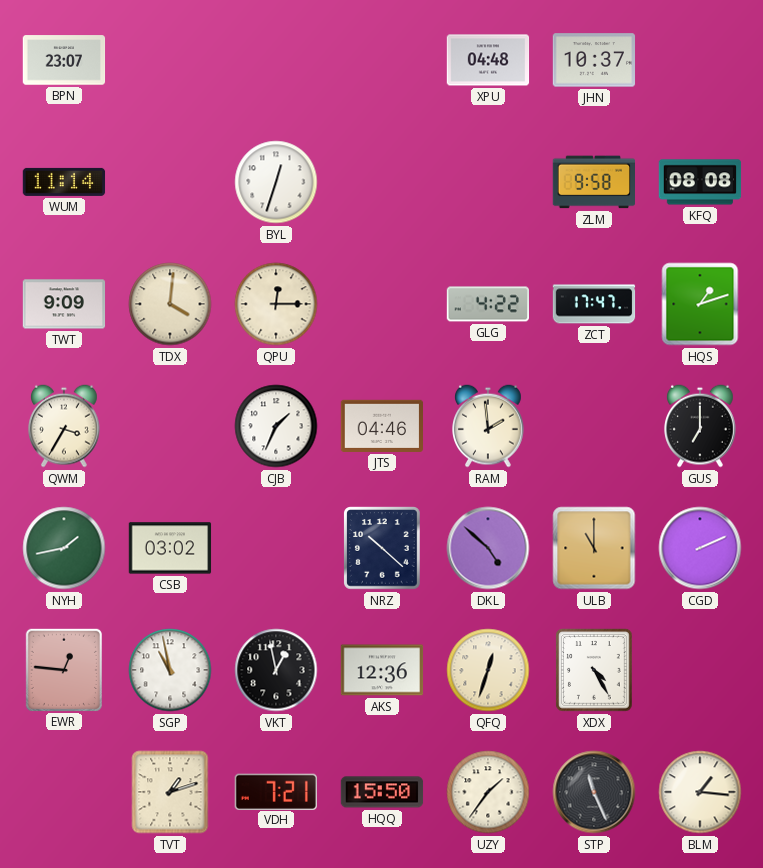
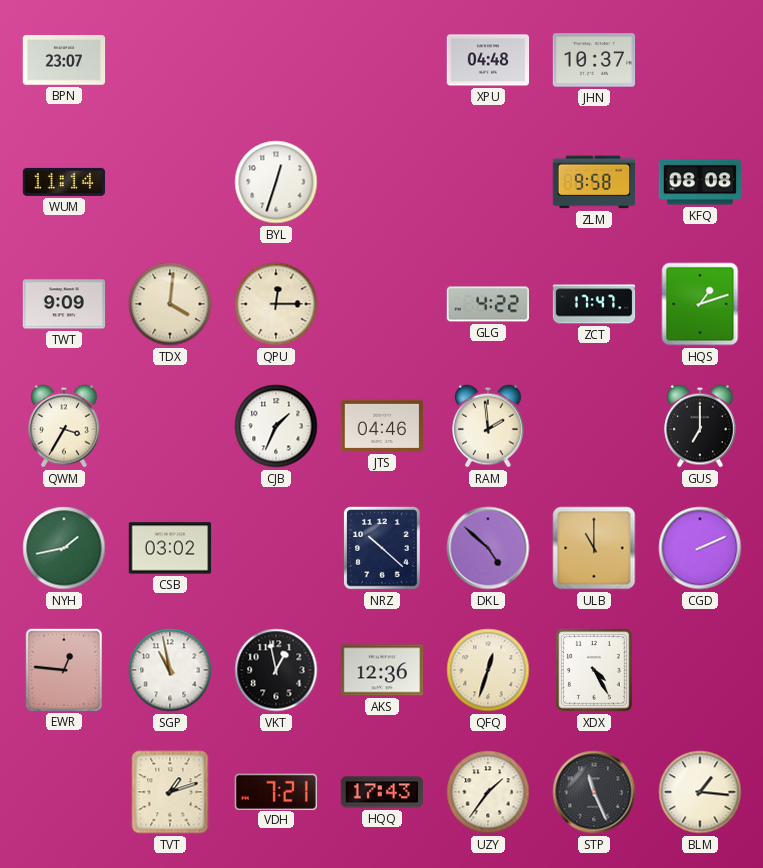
HQQ: 15:50 -> 17:43
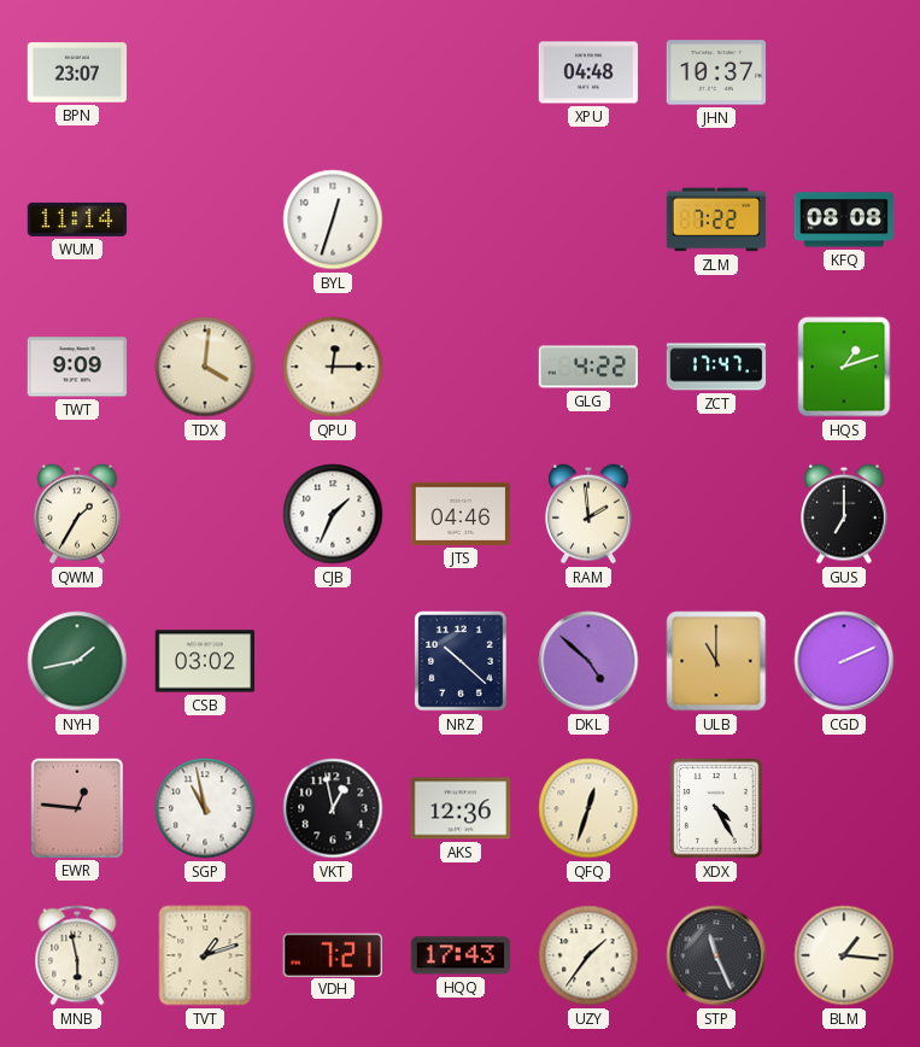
ZLM: 9:58 -> 7:22
QWM: 3:35 -> 1:35
MNB: none -> 5:58
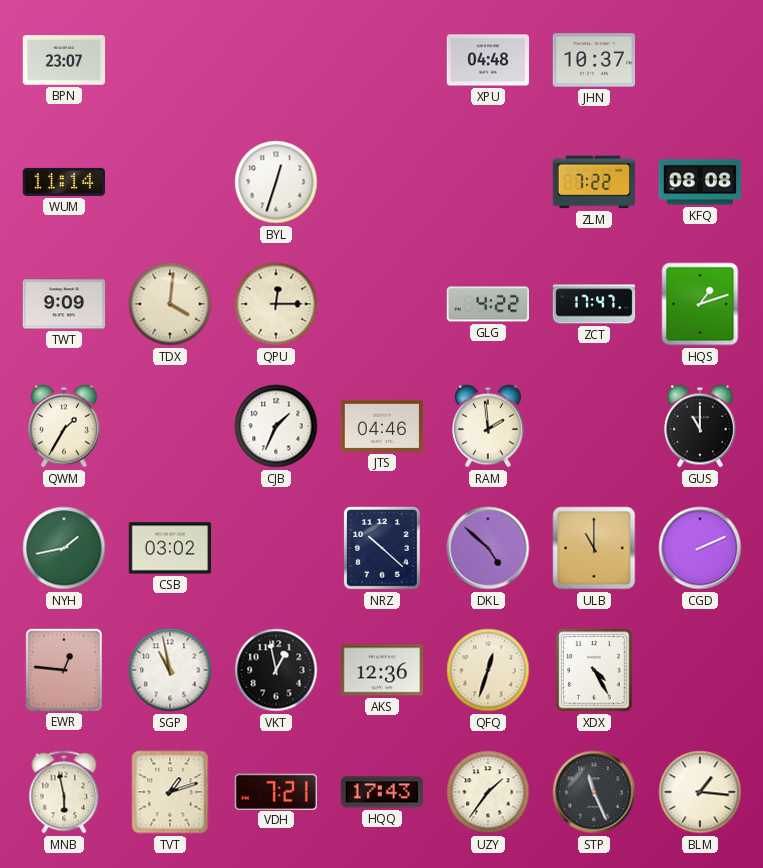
GUS: 7:00 -> 11:00
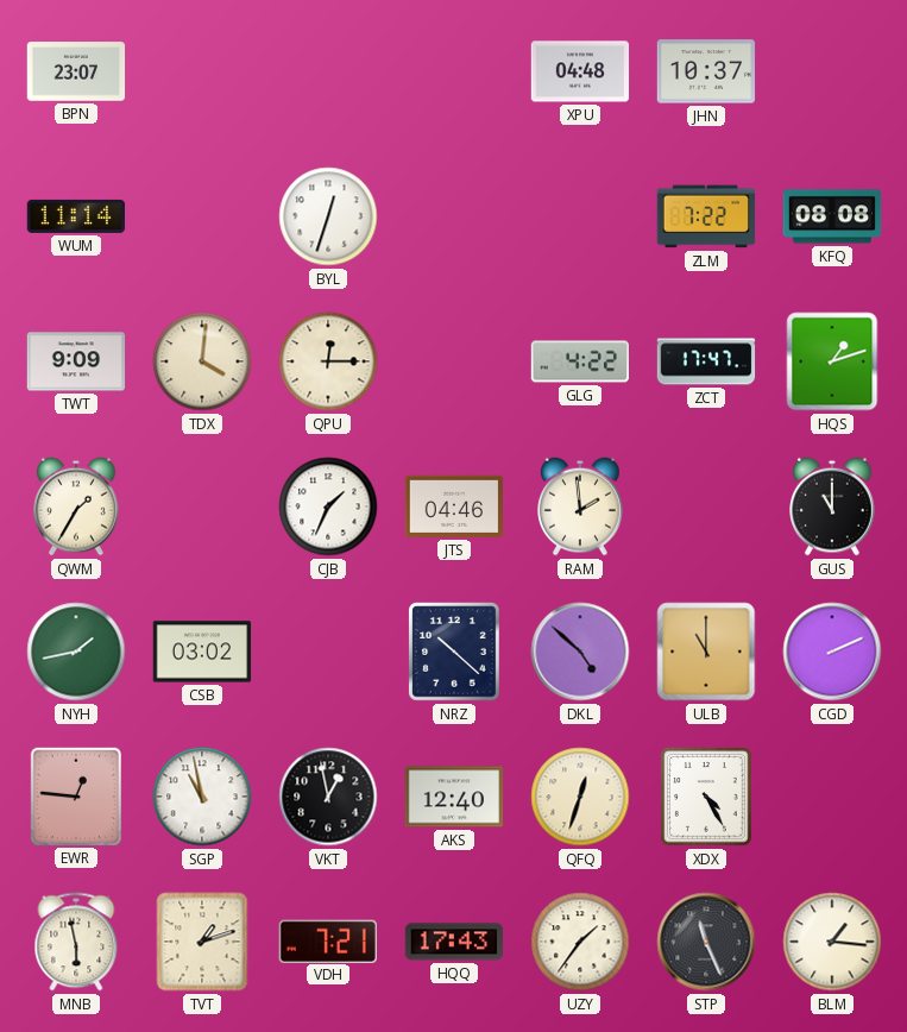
AKS: 12:36 -> 12:40
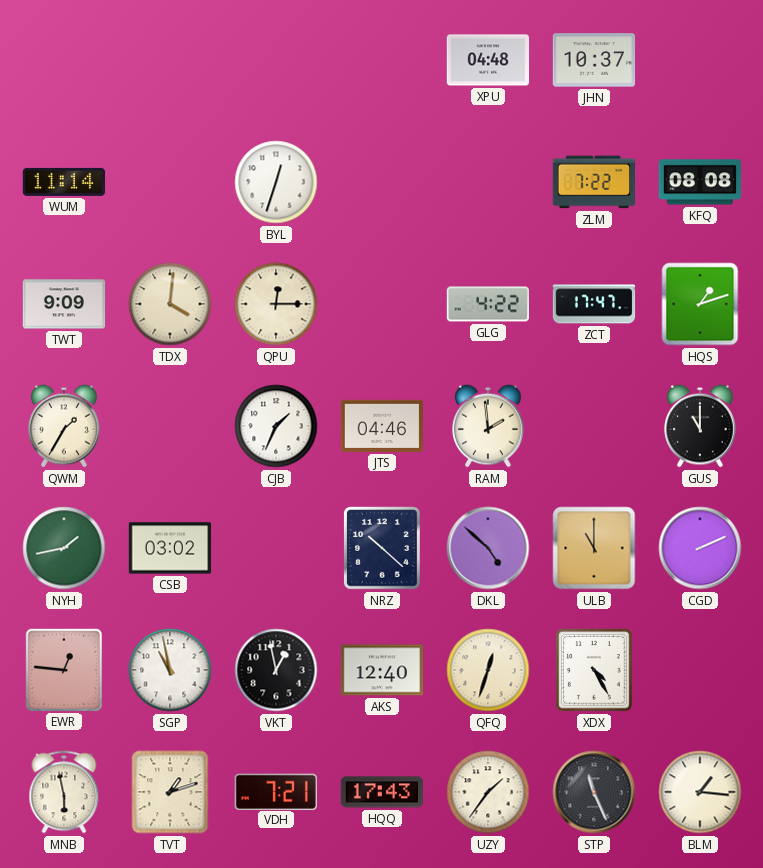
BPN: 23:07 -> none
